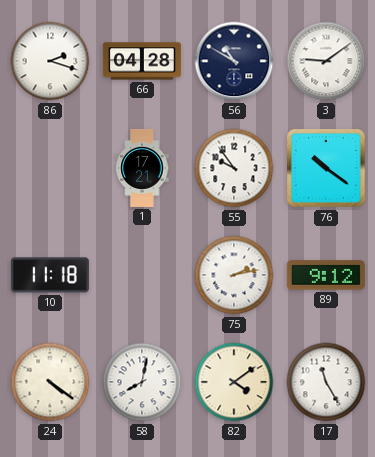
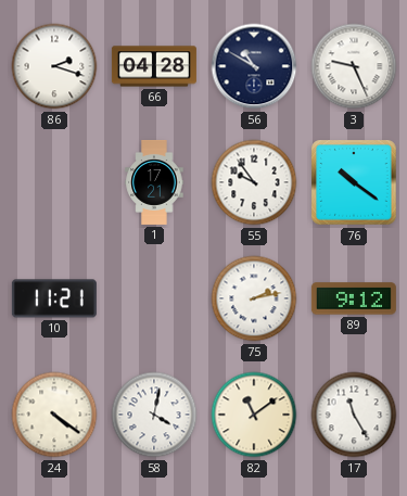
3: 9:09 -> 9:26
10: 11:18 -> 11:21
58: 8:02 -> 4:02
82: 4:09 -> 11:09
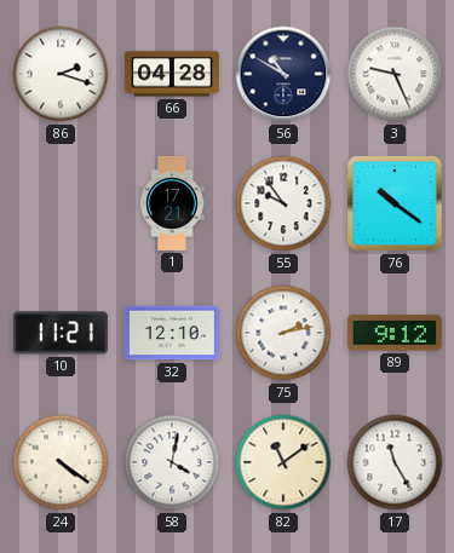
32: none -> 12:10
